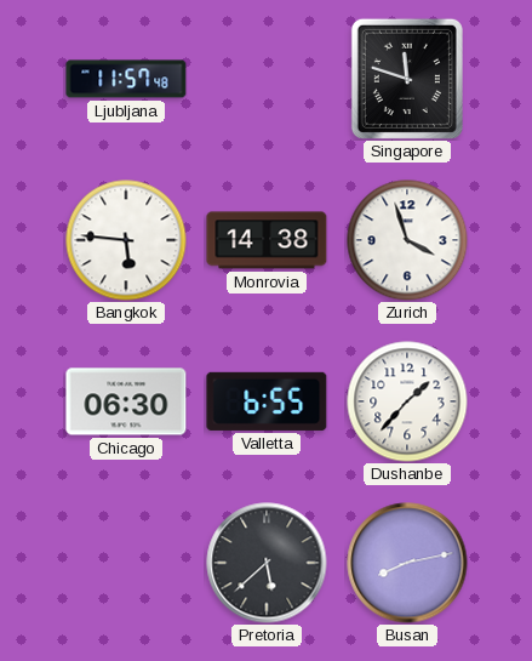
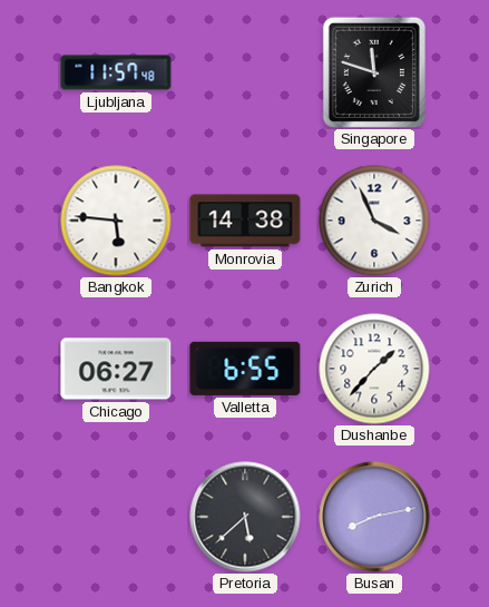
Zurich: 3:57 -> 3:56
Chicago: 06:30 -> 06:27
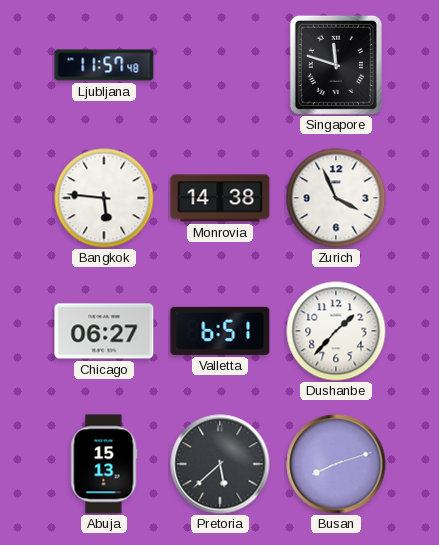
Valletta: 6:55 -> 6:51
Abuja: none -> 15:13
Busan: 8:13 -> 8:12
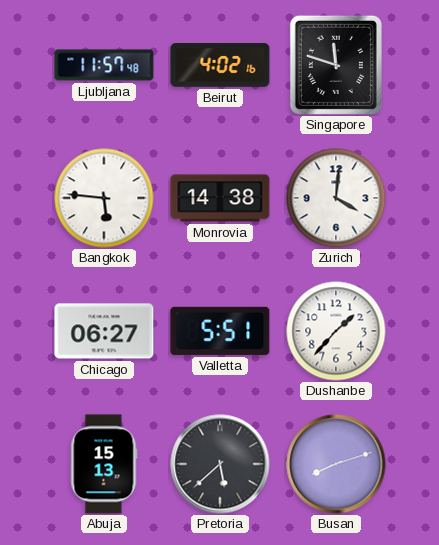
Beirut: none -> 4:02
Zurich: 3:56 -> 4:01
Valletta: 6:51 -> 5:51
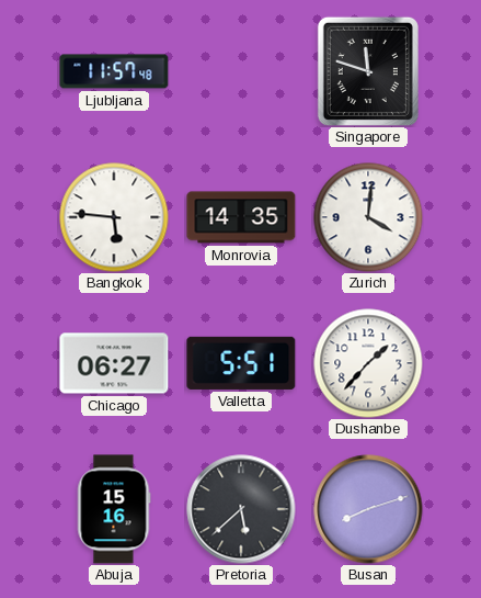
Beirut: 4:02 -> none
Monrovia: 14:38 -> 14:35
Abuja: 15:13 -> 15:16
